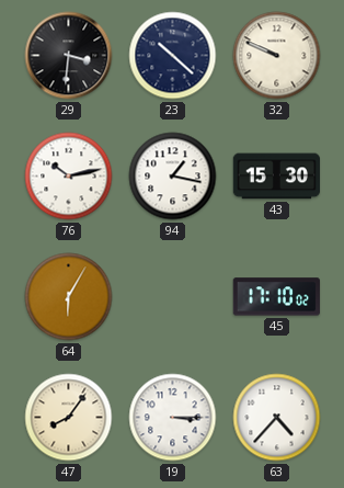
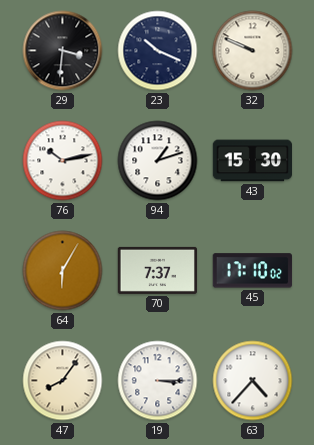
23: 10:22 -> 10:19
94: 1:17 -> 1:12
70: none -> 7:37
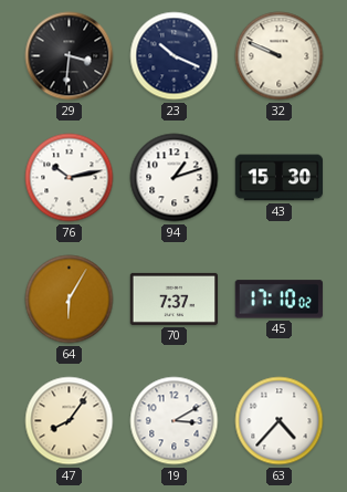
19: 3:15 -> 3:10
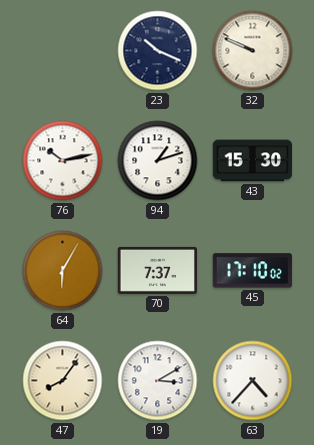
29: 3:31 -> none
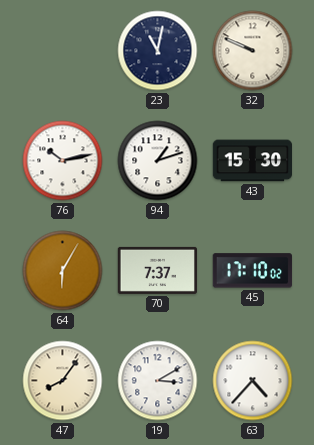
23: 10:19 -> 11:02
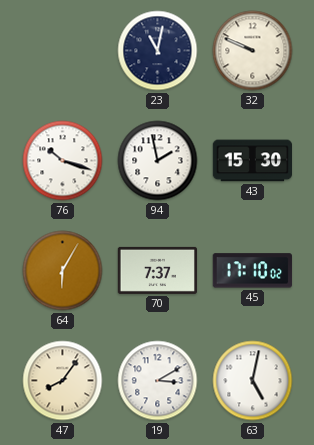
76: 10:13 -> 10:18
94: 1:12 -> 1:58
63: 4:37 -> 5:02
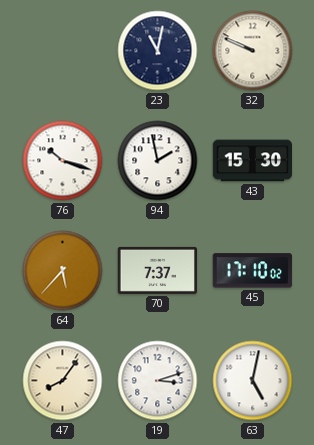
64: 6:05 -> 5:37
19: 3:10 -> 3:12
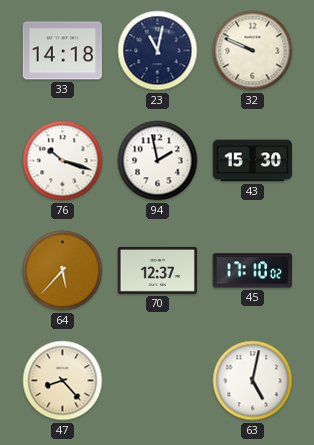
33: none -> 14:18
70: 7:37 -> 12:37
47: 8:06 -> 8:23
19: 3:12 -> none
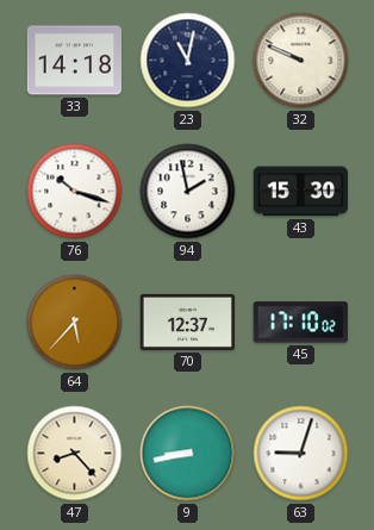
9: none -> 8:43
63: 5:02 -> 9:03
